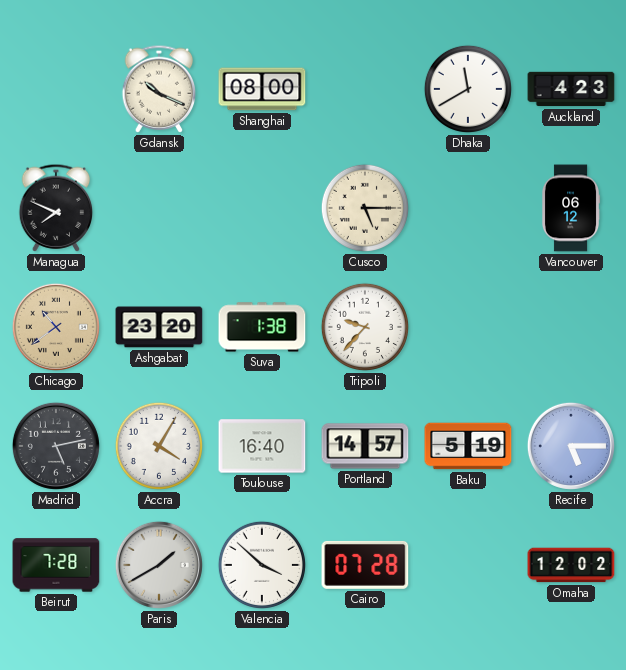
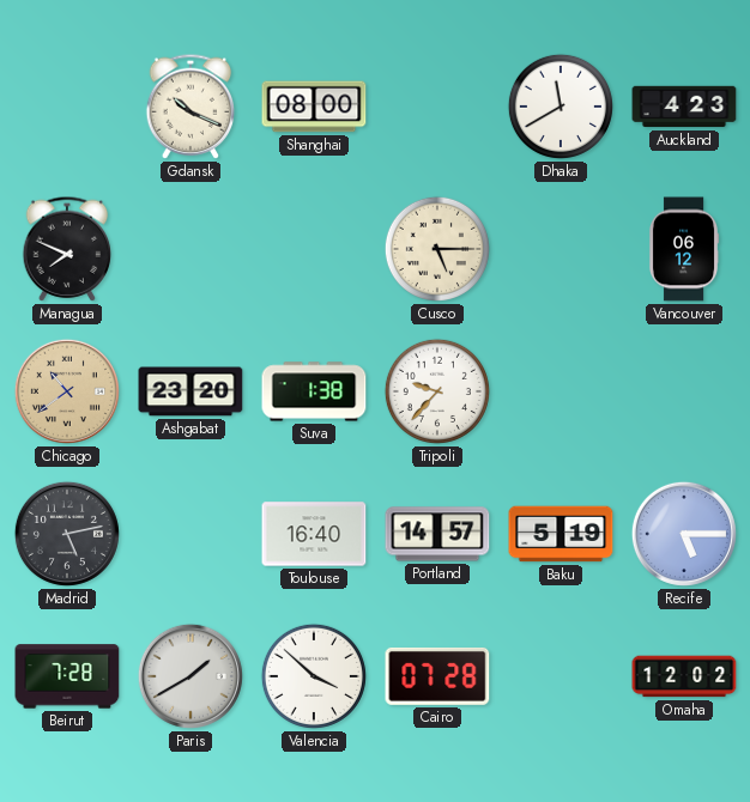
Accra: 4:05 -> none
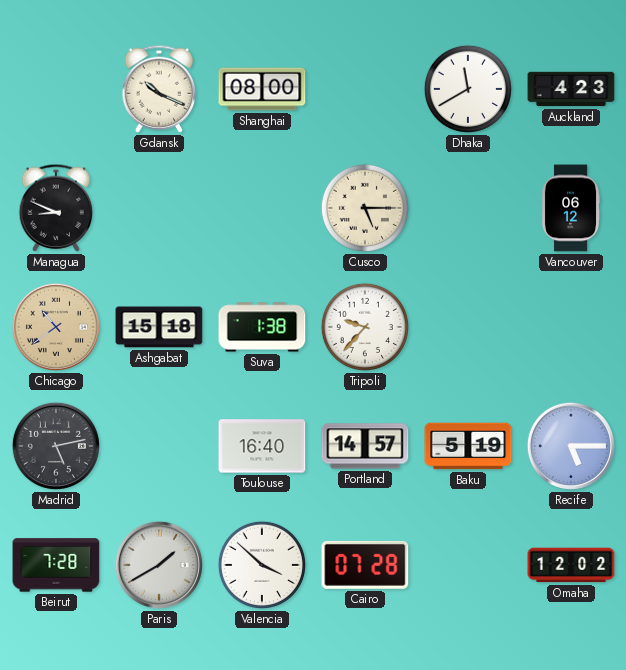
Managua: 7:49 -> 8:49
Ashgabat: 23:20 -> 15:18
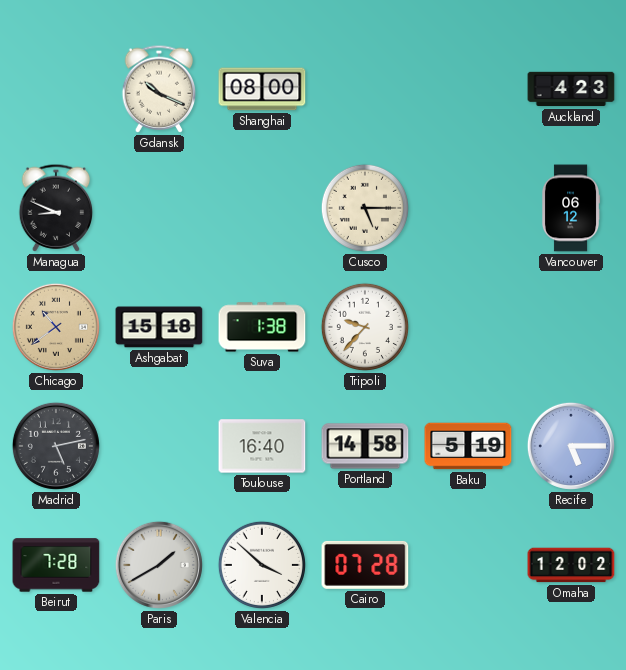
Dhaka: 11:40 -> none
Portland: 14:57 -> 14:58
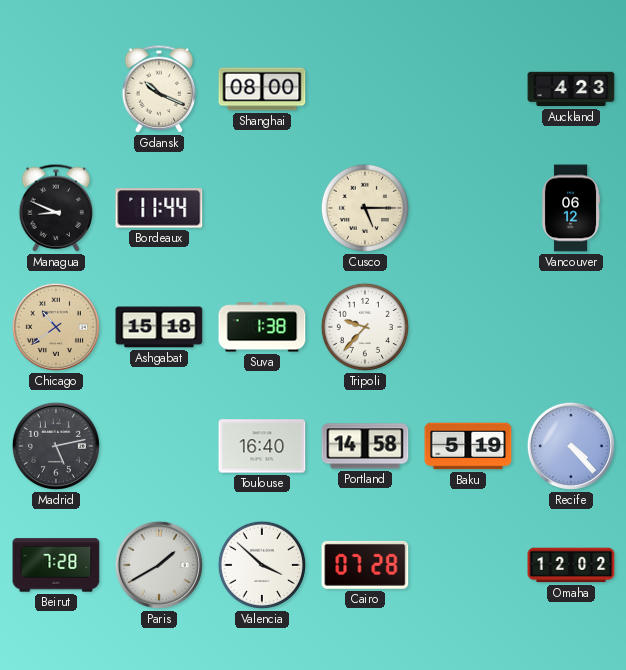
Bordeaux: none -> 11:44
Recife: 5:15 -> 4:23
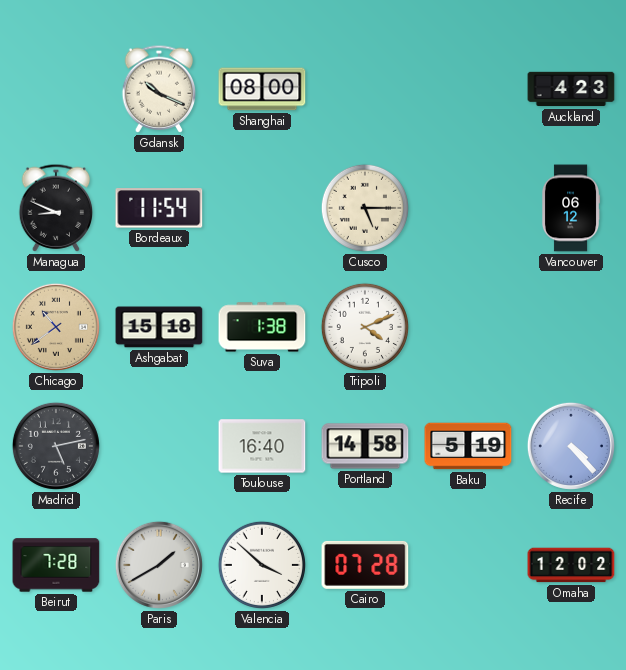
Bordeaux: 11:44 -> 11:54
Tripoli: 9:37 -> 4:11
